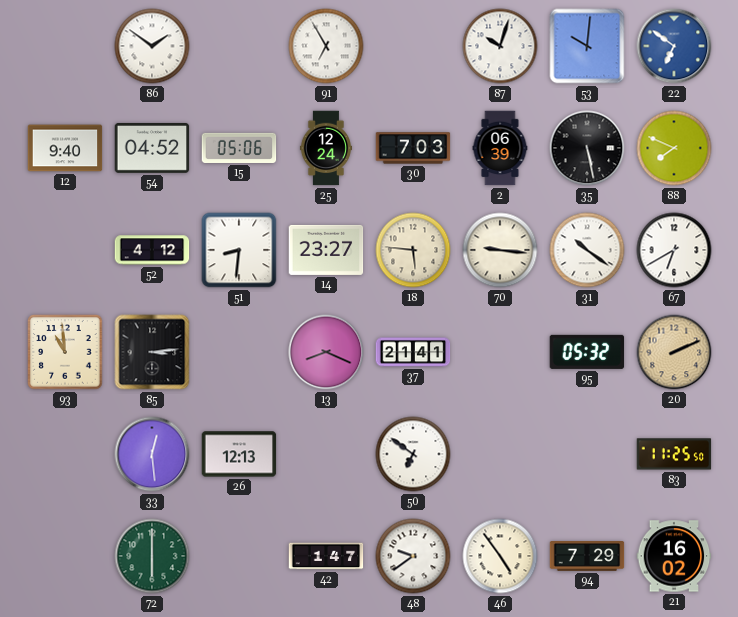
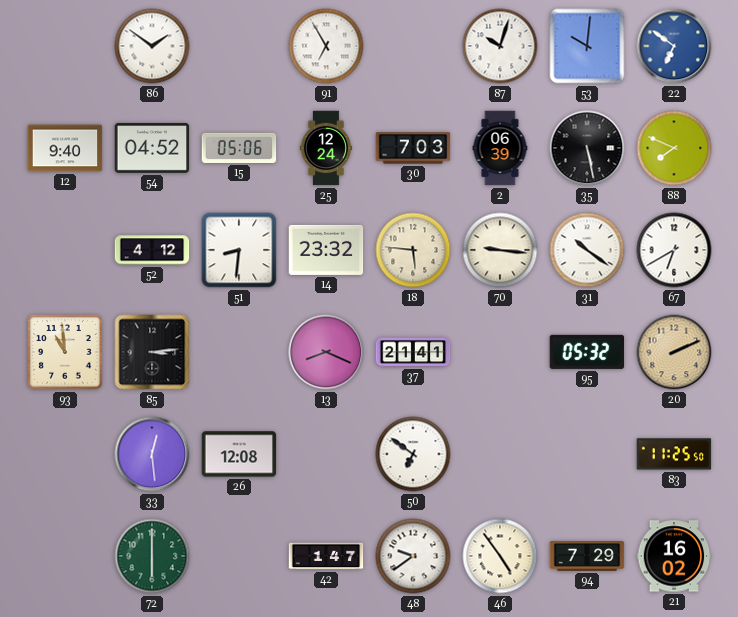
14: 23:27 -> 23:32
26: 12:13 -> 12:08
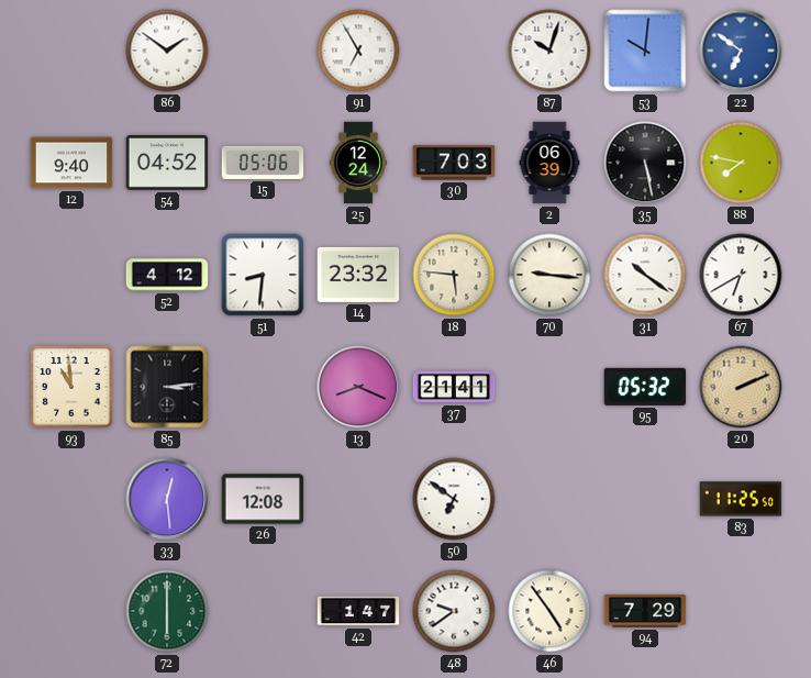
88: 7:49 -> 7:47
21: 16:02 -> none
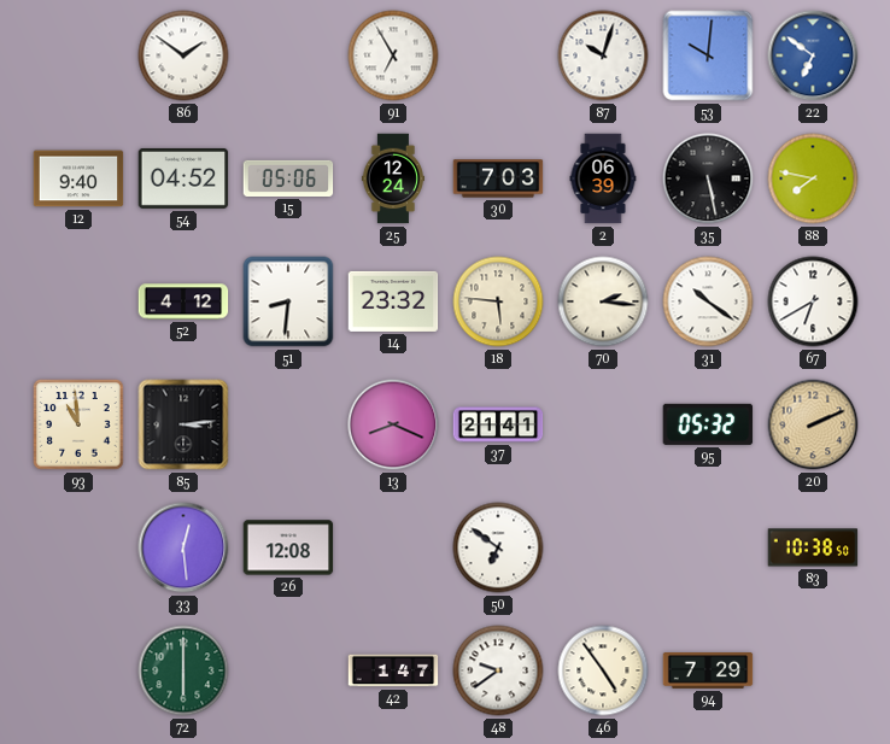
70: 9:16 -> 2:16
83: 11:25 -> 10:38
